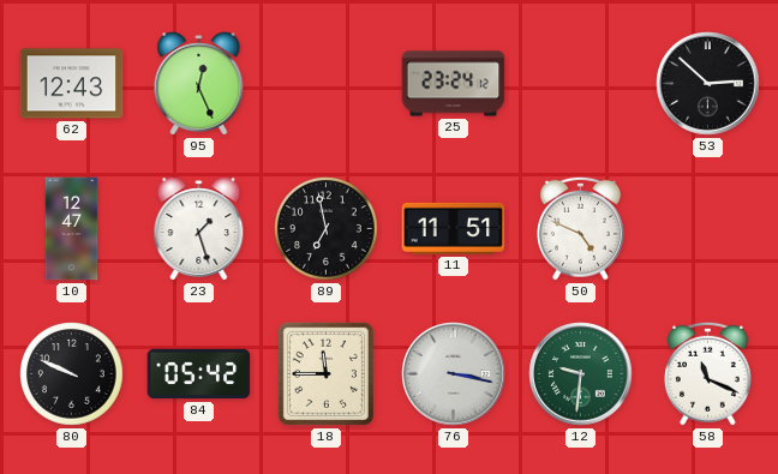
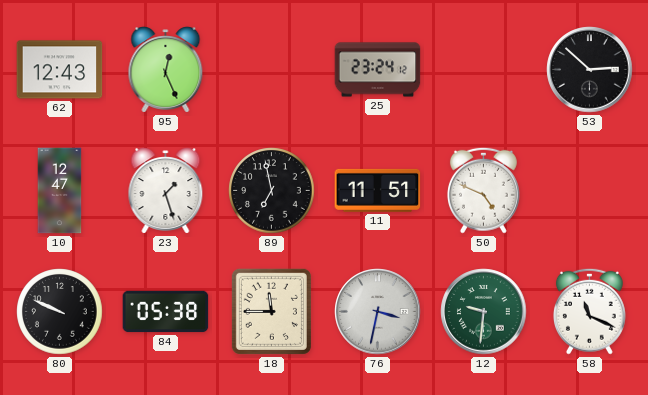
84: 05:42 -> 05:38
76: 3:17 -> 3:32
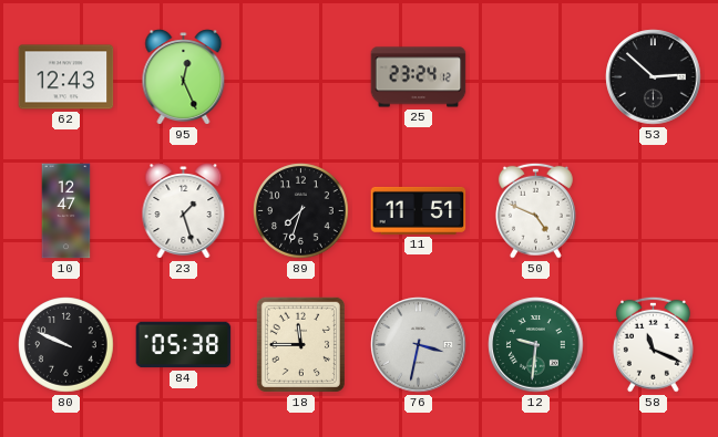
89: 6:58 -> 7:33
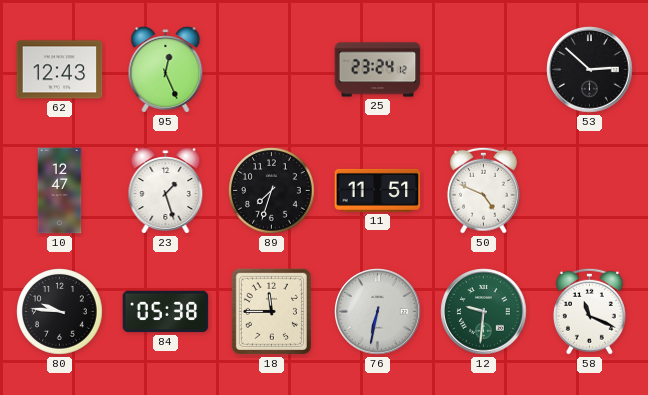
80: 9:49 -> 9:46
76: 3:32 -> 6:32
